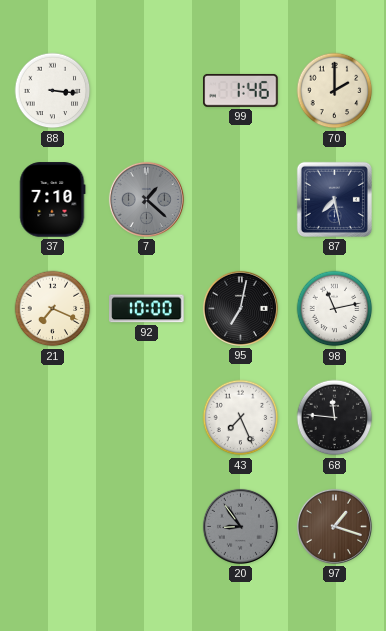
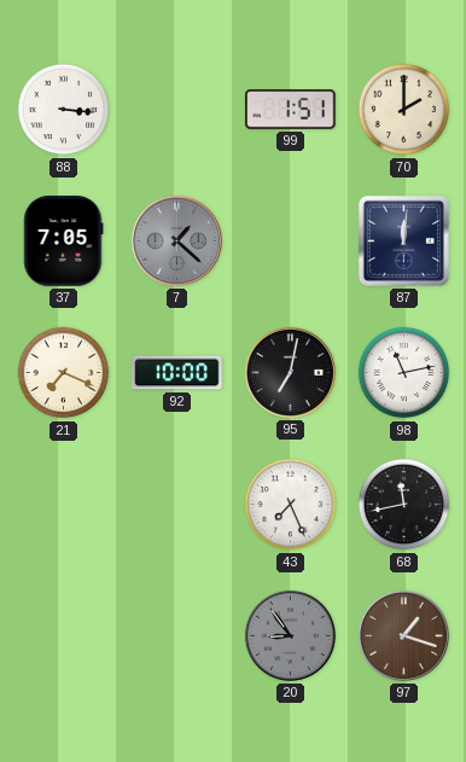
99: 1:46 -> 1:51
37: 7:10 -> 7:05
87: 7:28 -> 12:01
68: 11:46 -> 11:43
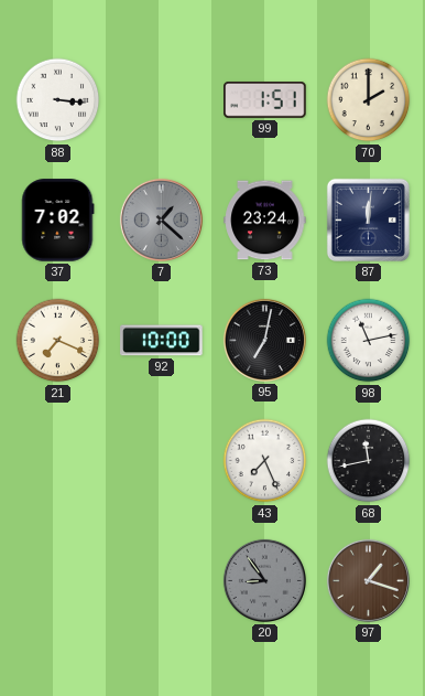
37: 7:05 -> 7:02
73: none -> 23:24
